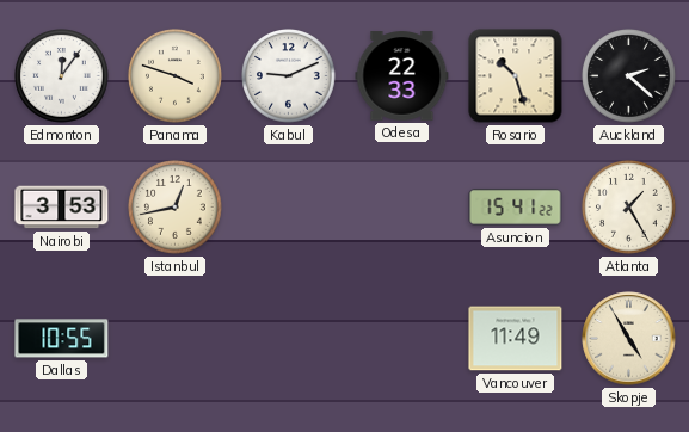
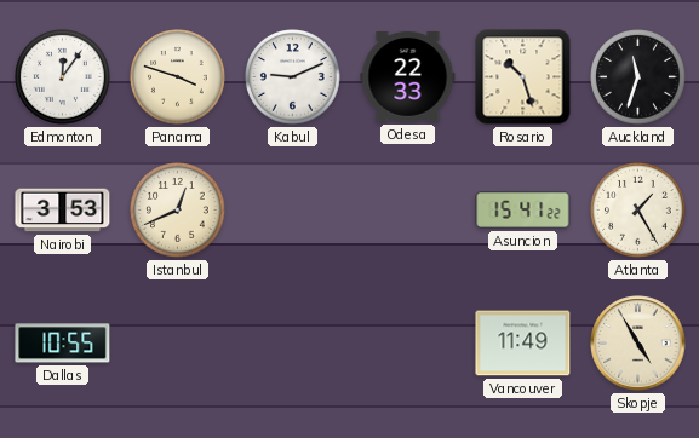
Auckland: 2:22 -> 11:33
Istanbul: 12:43 -> 12:41
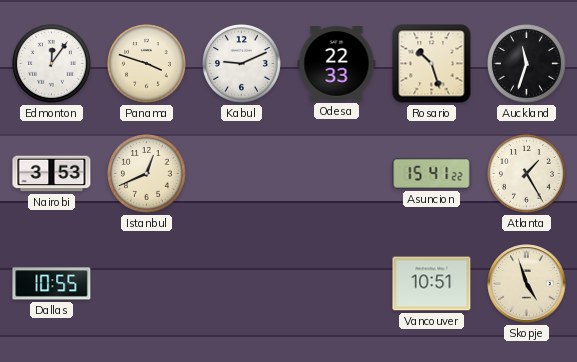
Vancouver: 11:49 -> 10:51
Skopje: 4:55 -> 4:57
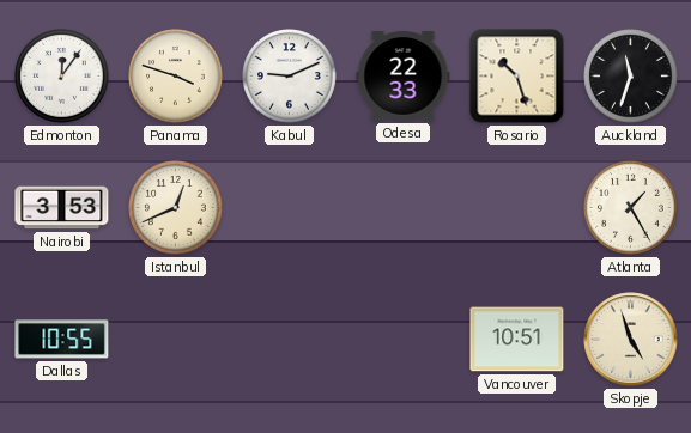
Asuncion: 15:41 -> none
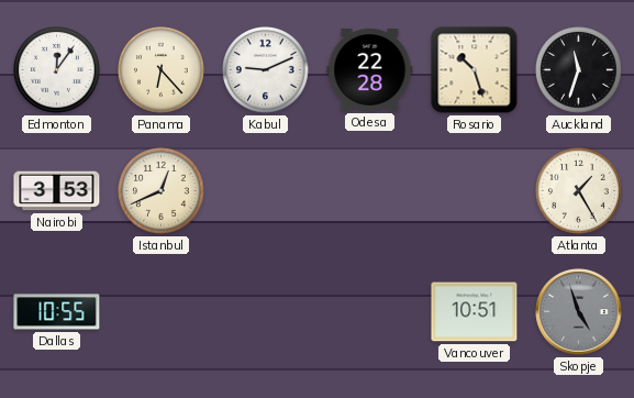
Panama: 3:48 -> 6:23
Odesa: 22:33 -> 22:28
Skopje dial: cream -> grey
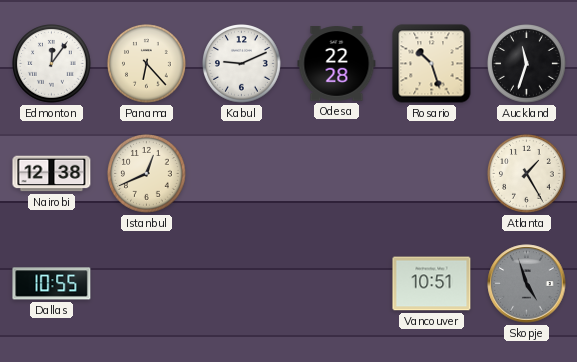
Nairobi: 3:53 -> 12:38
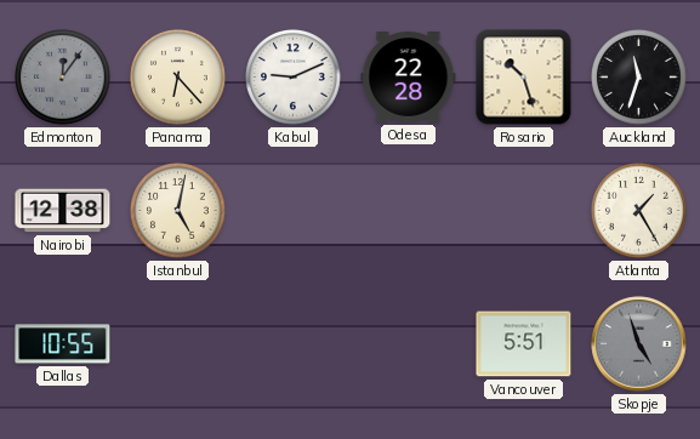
Edmonton dial: white -> grey
Istanbul: 12:41 -> 5:02
Vancouver: 10:51 -> 5:51
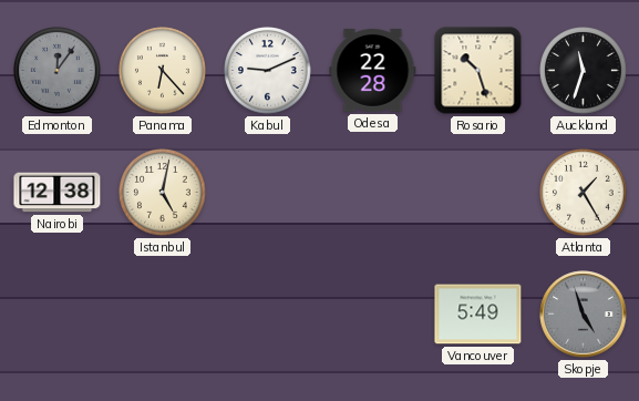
Dallas: 10:55 -> none
Vancouver: 5:51 -> 5:49
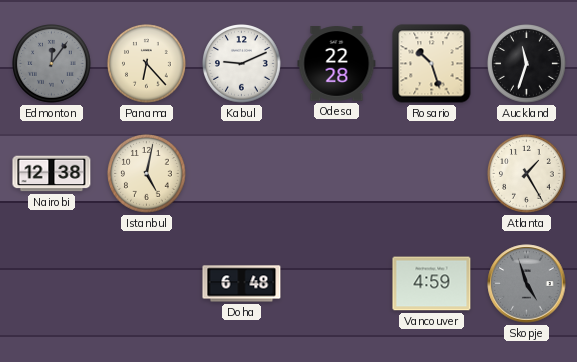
Doha: none -> 6:48
Vancouver: 5:49 -> 4:59
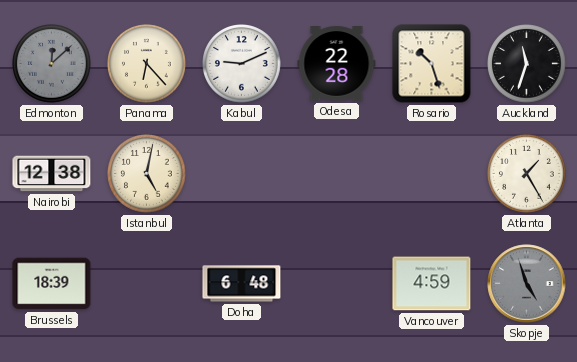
Edmonton: 12:06 -> 12:08
Brussels: none -> 18:39
